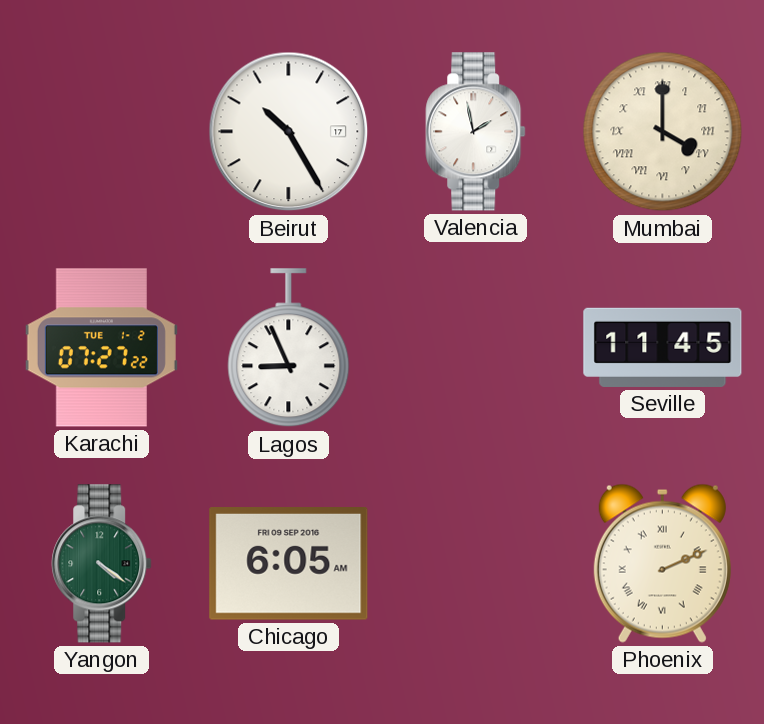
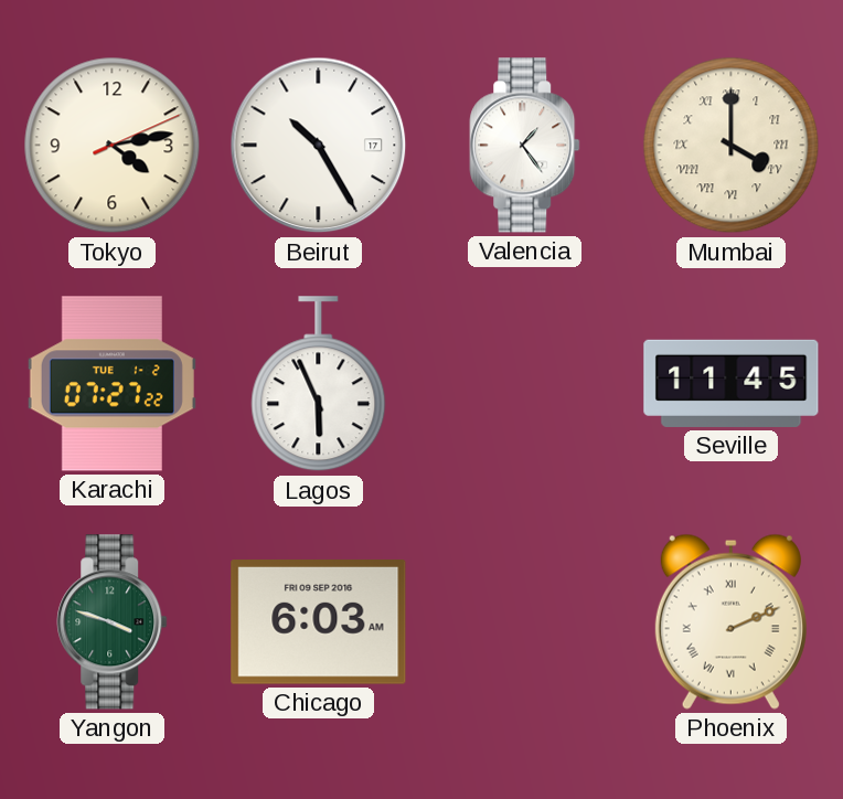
Tokyo: none -> 4:13
Valencia: 1:58 -> 1:24
Lagos: 8:56 -> 5:56
Yangon: 4:21 -> 3:48
Chicago: 6:05 -> 6:03
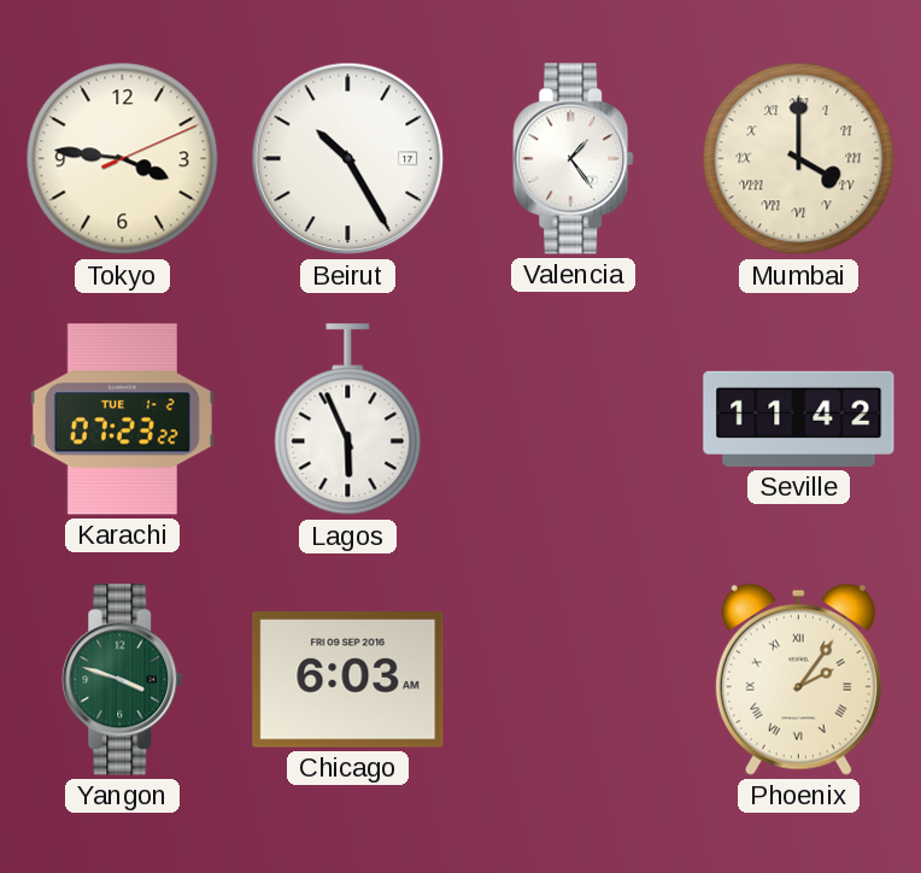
Tokyo: 4:13 -> 3:46
Karachi: 07:27 -> 07:23
Seville: 11:45 -> 11:42
Phoenix: 2:11 -> 2:06
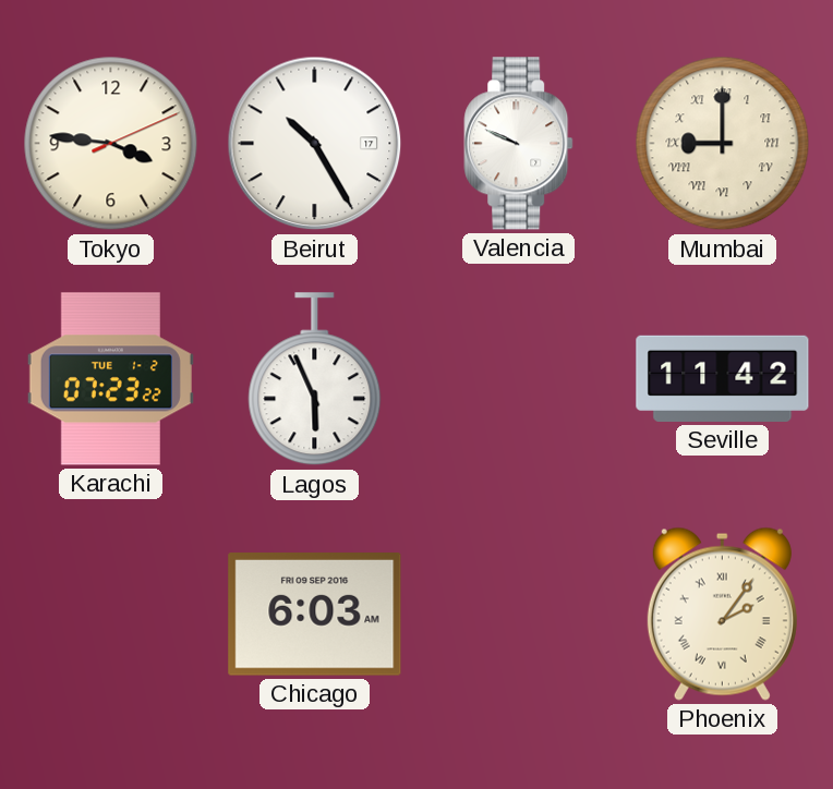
Valencia: 1:24 -> 9:49
Mumbai: 4:00 -> 9:00
Yangon: 3:48 -> none
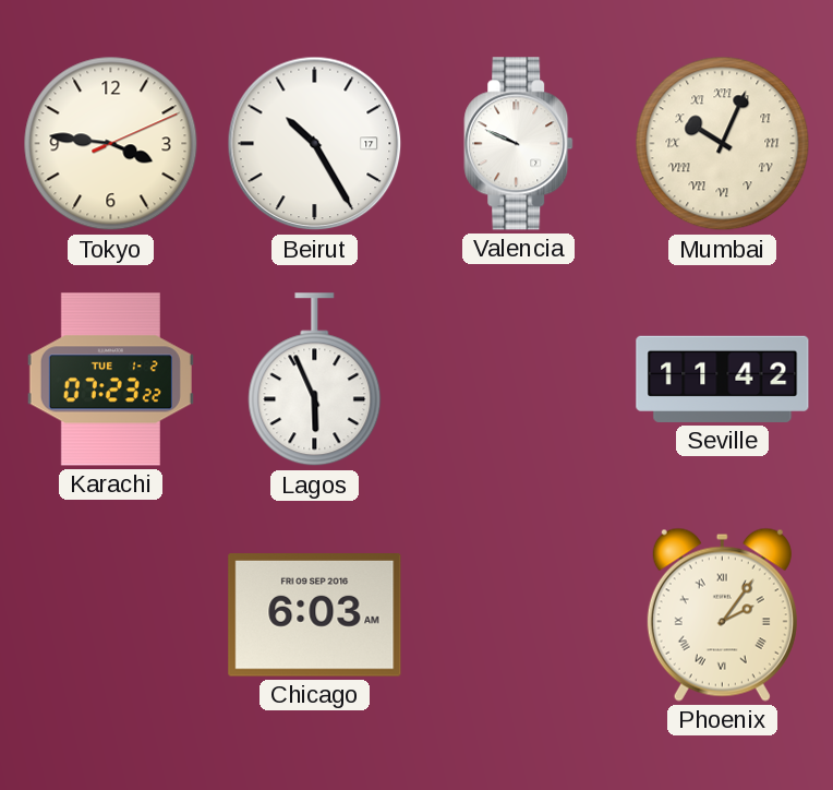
Mumbai: 9:00 -> 10:04
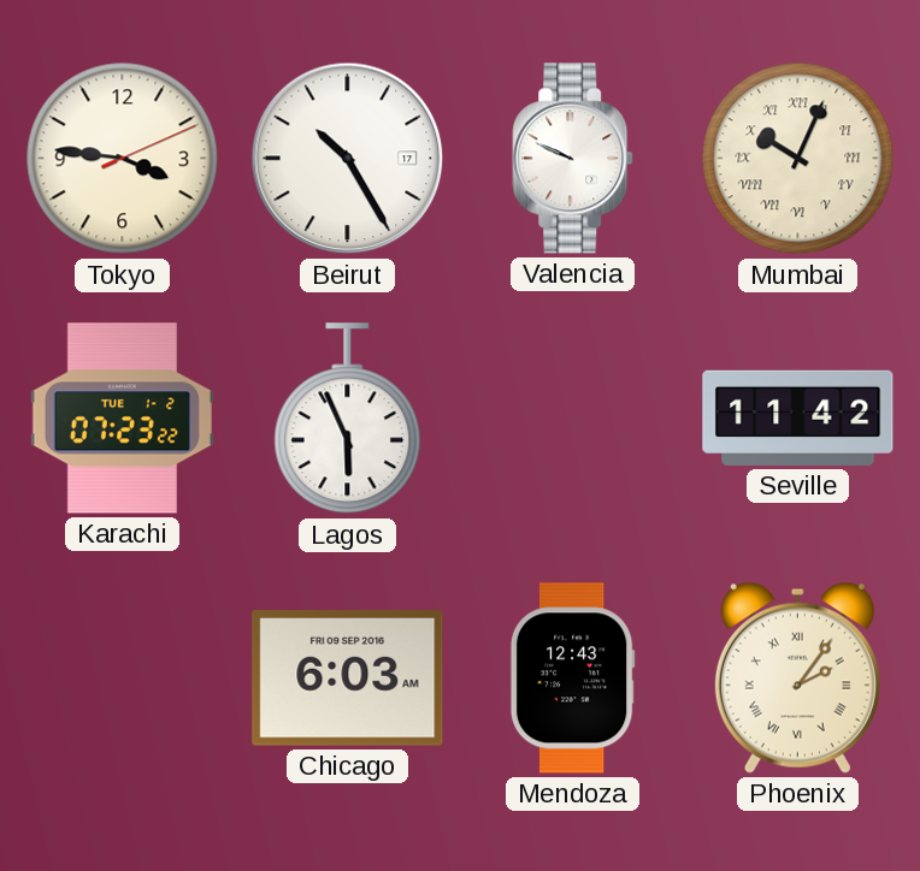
Mendoza: none -> 12:43
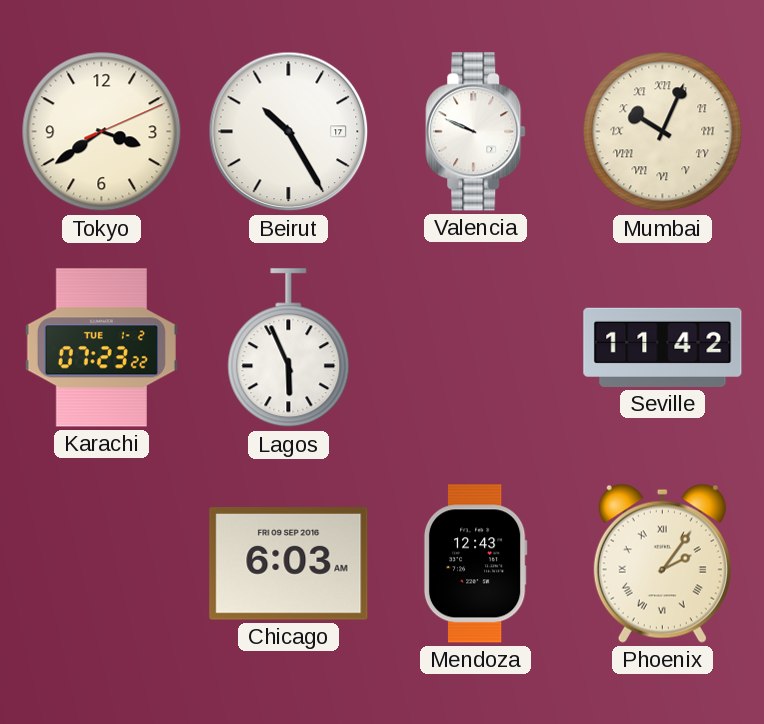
Tokyo: 3:46 -> 3:39
